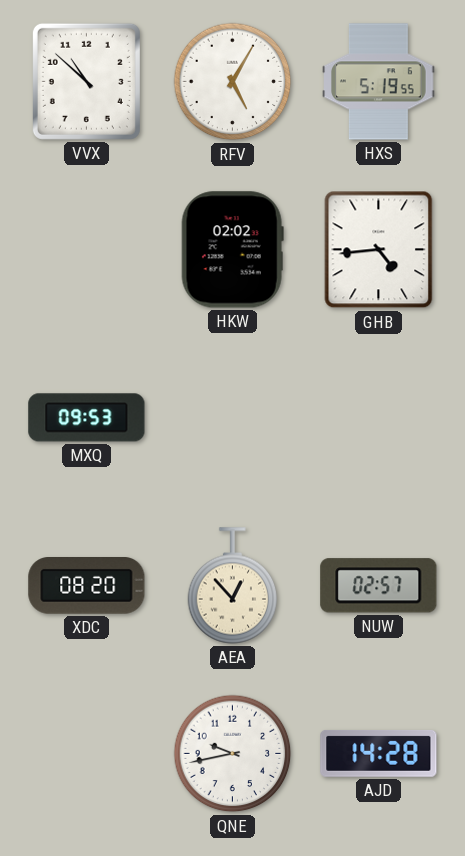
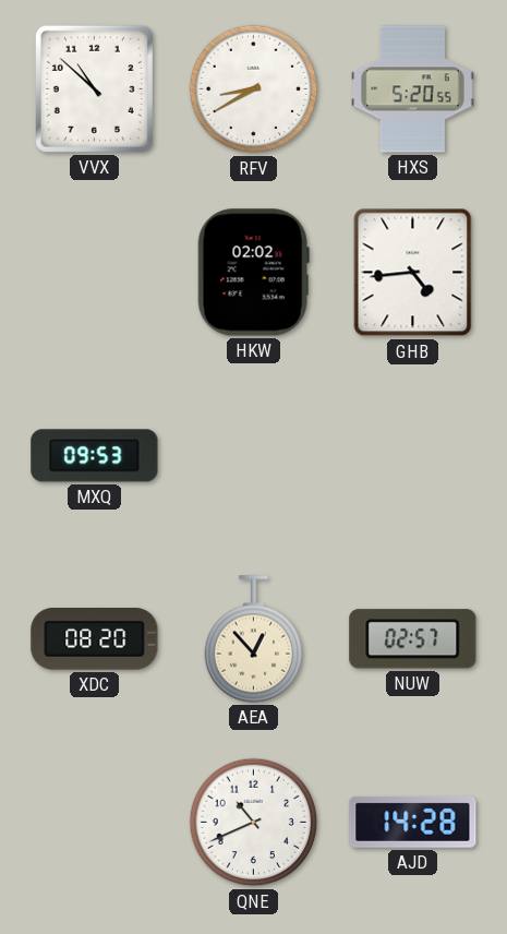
RFV: 5:05 -> 8:40
HXS: 5:19 -> 5:20
QNE: 9:43 -> 10:41
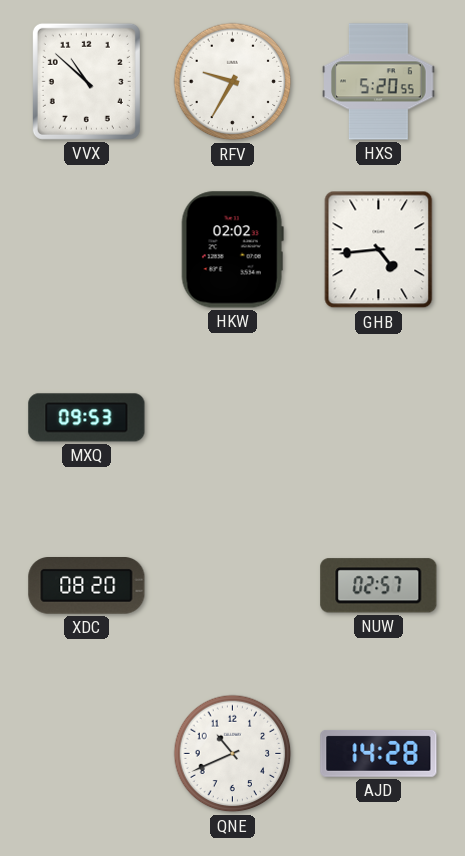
RFV: 8:40 -> 9:35
AEA: 12:53 -> none
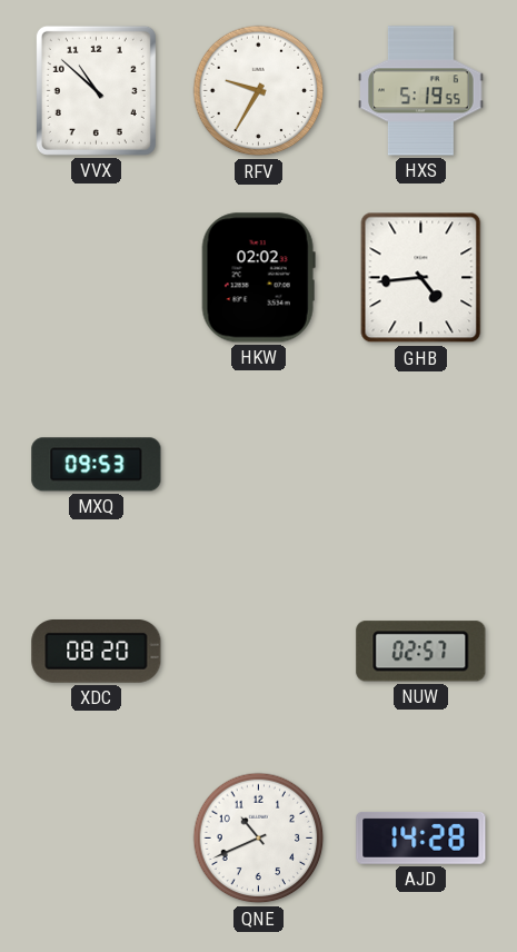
HXS: 5:20 -> 5:19
